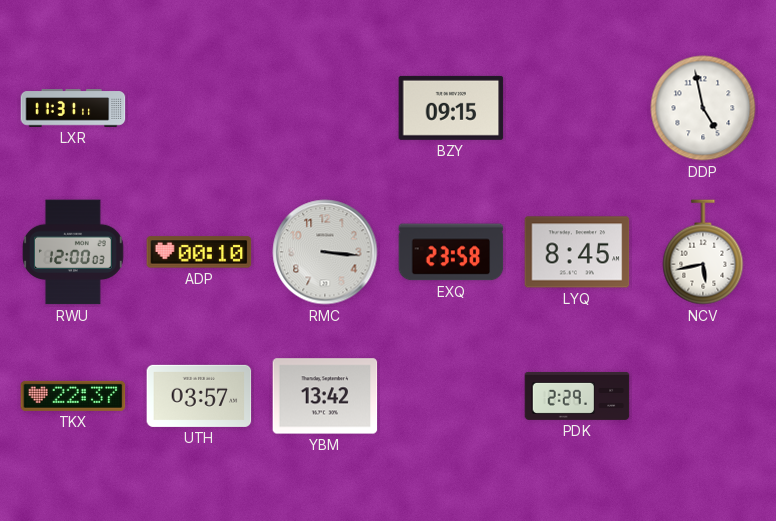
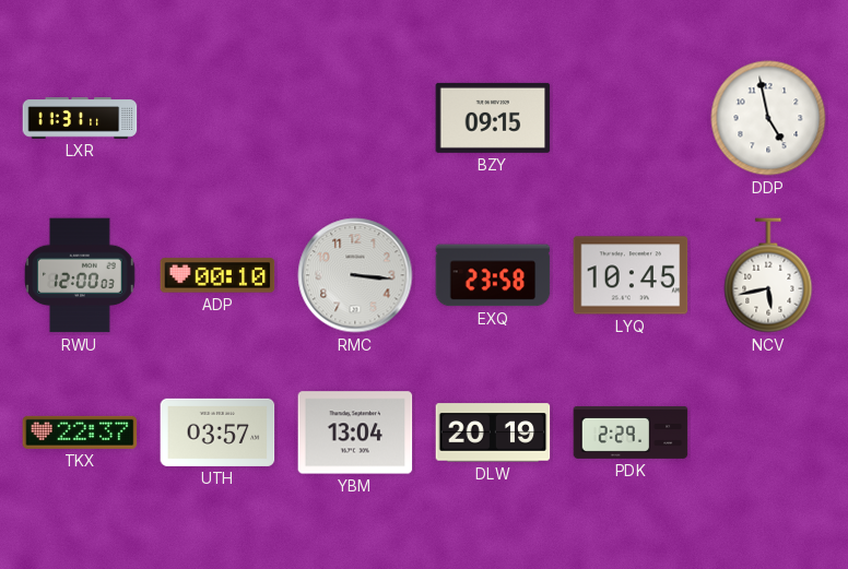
LYQ: 8:45 -> 10:45
YBM: 13:42 -> 13:04
DLW: none -> 20:19
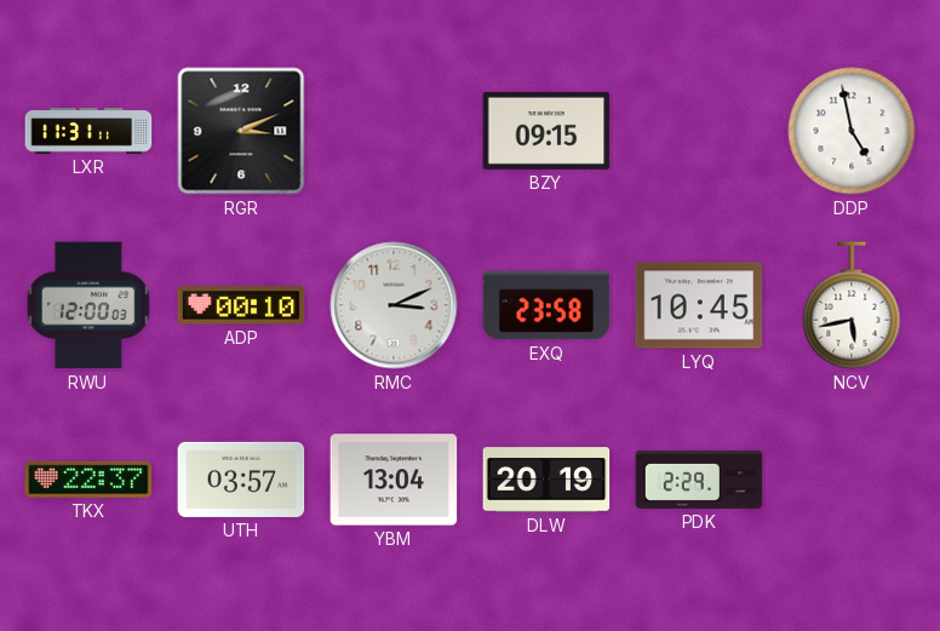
RGR: none -> 3:11
RMC: 3:16 -> 3:11
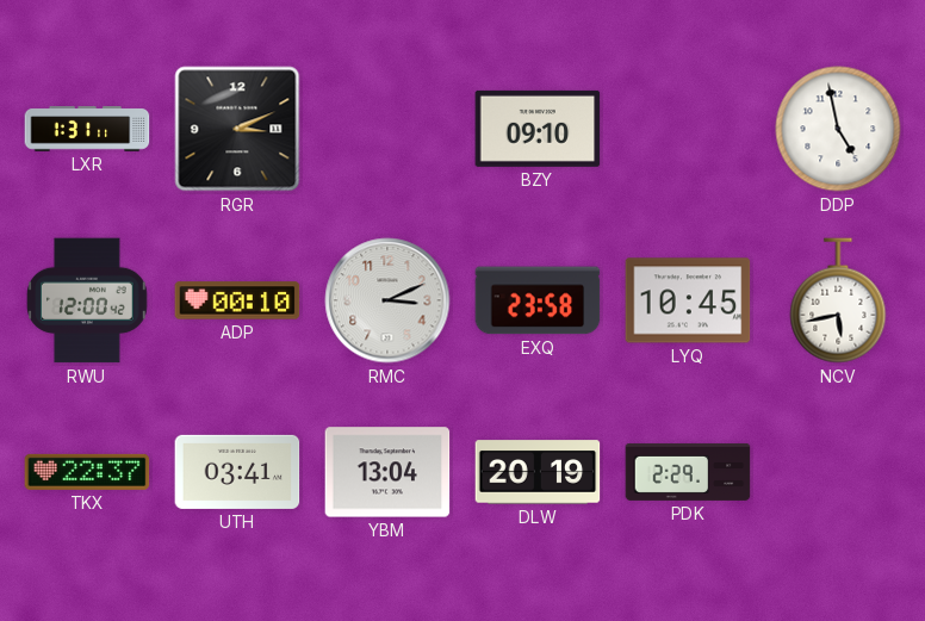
LXR: 11:31 -> 1:31
BZY: 09:15 -> 09:10
RWU: 12:00:03 -> 12:00:42
UTH: 03:57 -> 03:41
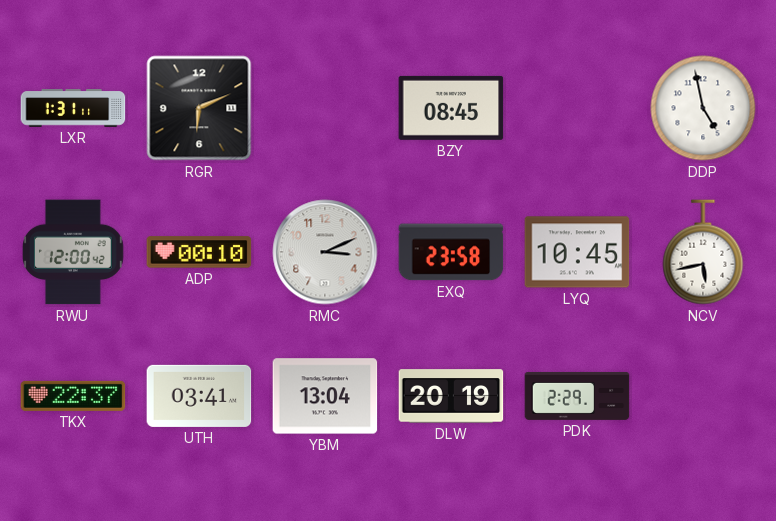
RGR: 3:11 -> 6:11
BZY: 09:10 -> 08:45
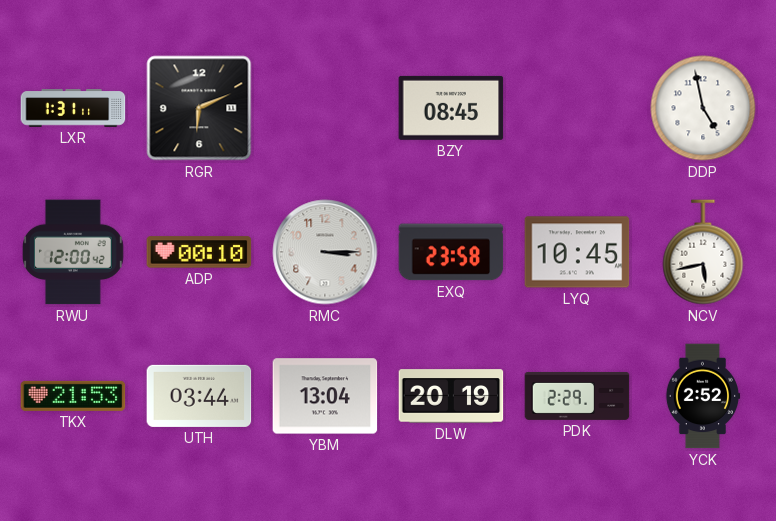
RMC: 3:11 -> 3:15
TKX: 22:37 -> 21:53
UTH: 03:41 -> 03:44
YCK: none -> 2:52
